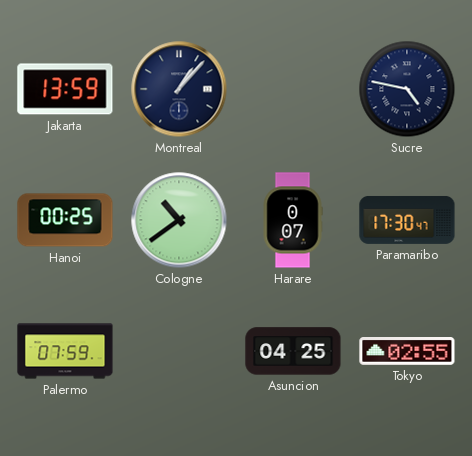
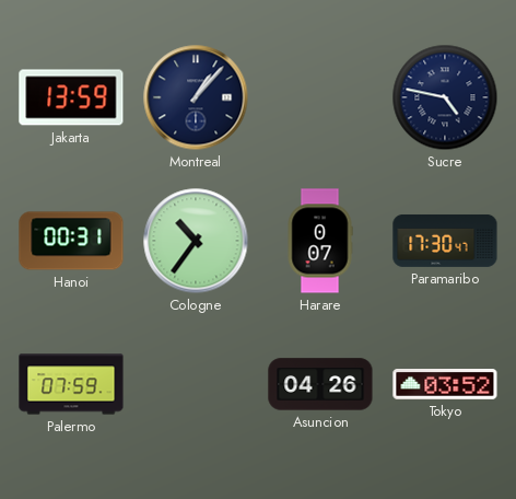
Hanoi: 00:25 -> 00:31
Cologne: 10:39 -> 10:36
Asuncion: 04:25 -> 04:26
Tokyo: 02:55 -> 03:52
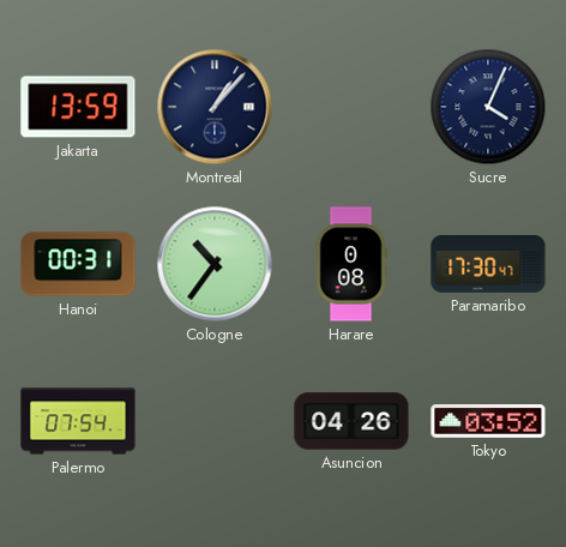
Sucre: 4:47 -> 4:04
Harare: 0:07 -> 0:08
Palermo: 07:59 -> 07:54
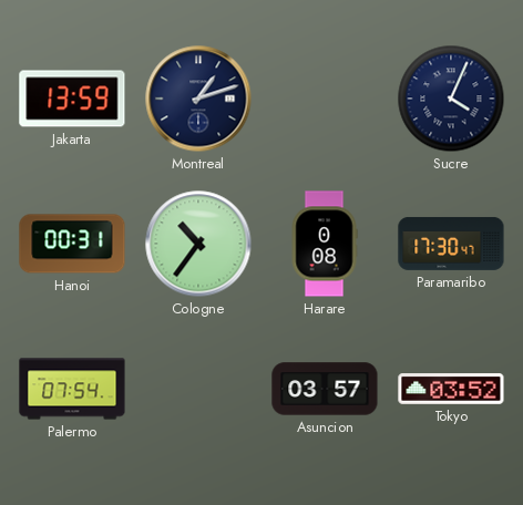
Montreal: 1:07 -> 1:12
Asuncion: 04:26 -> 03:57
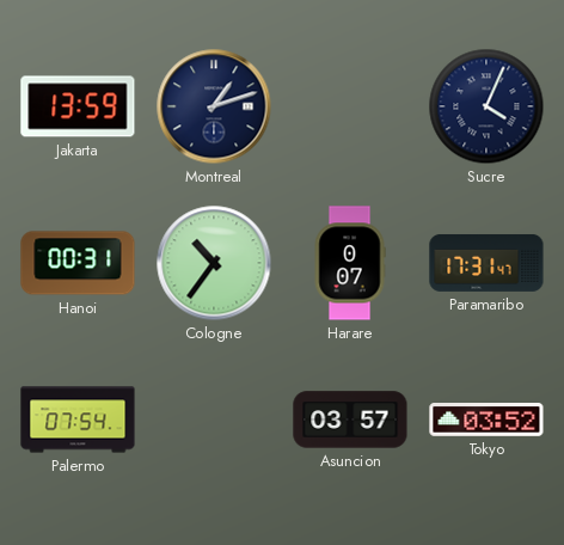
Harare: 0:08 -> 0:07
Paramaribo: 17:30 -> 17:31
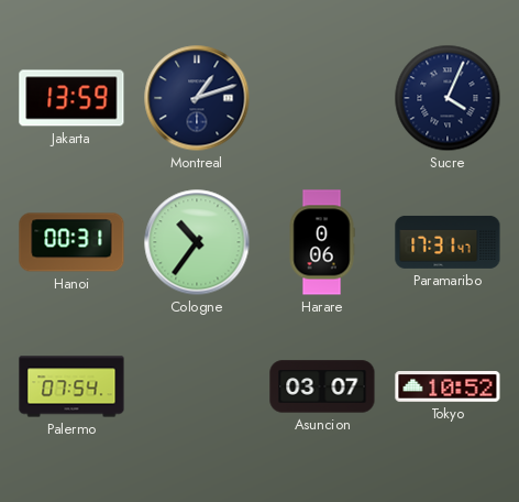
Harare: 0:07 -> 0:06
Asuncion: 03:57 -> 03:07
Tokyo: 03:52 -> 10:52
